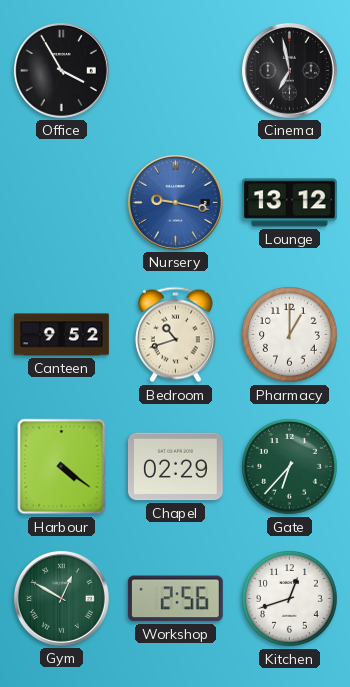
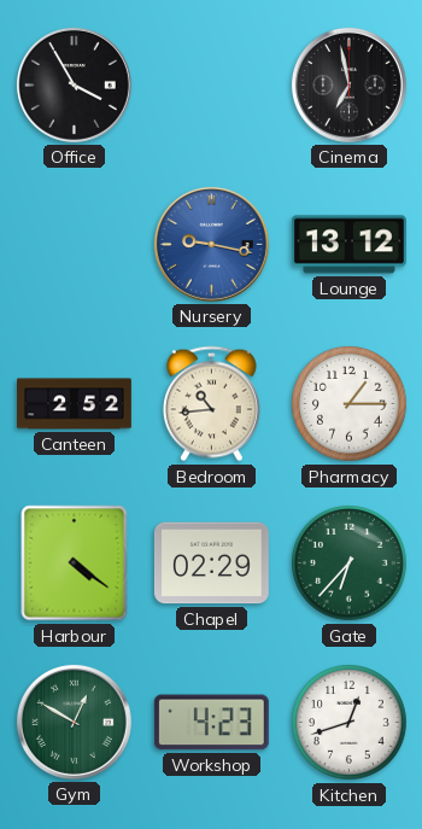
Canteen: 9:52 -> 2:52
Bedroom: 10:42 -> 10:44
Pharmacy: 1:00 -> 1:15
Workshop: 2:56 -> 4:23
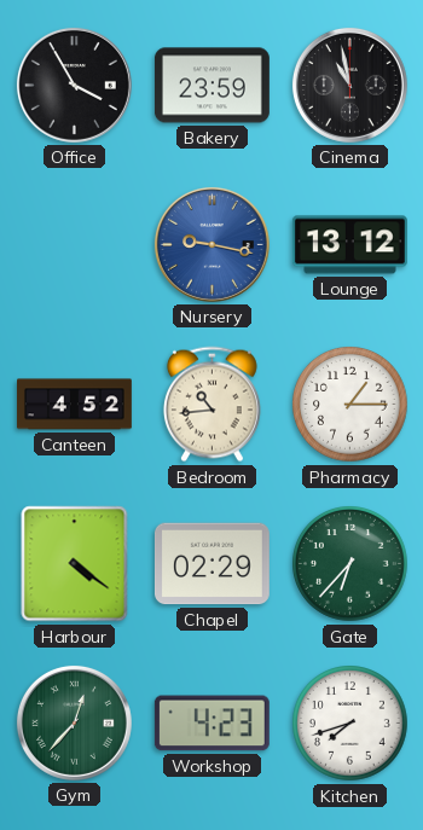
Bakery: none -> 23:59
Cinema: 6:58 -> 10:58
Canteen: 2:52 -> 4:52
Gym: 12:50 -> 12:37
Kitchen: 12:42 -> 7:42
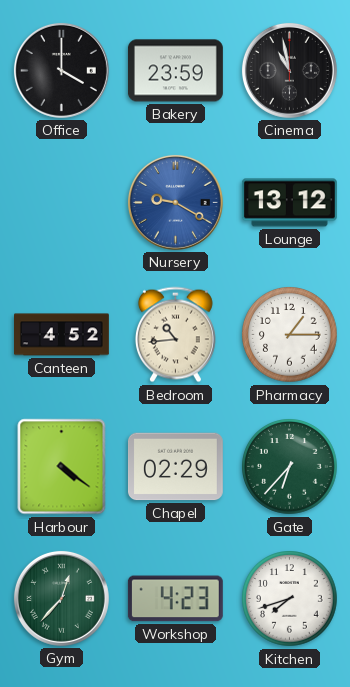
Office: 3:55 -> 4:00
Nursery: 9:17 -> 9:20
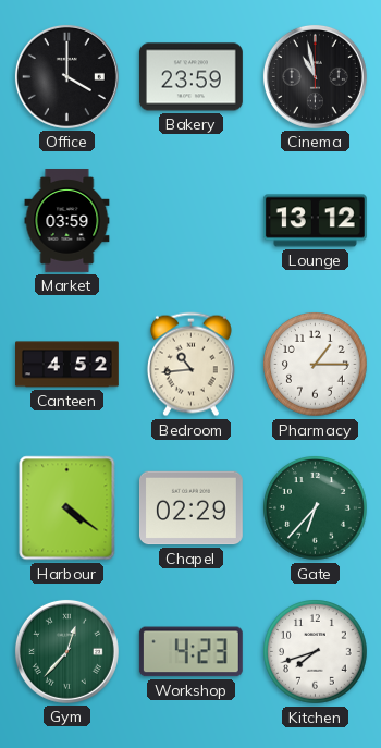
Market: none -> 03:59
Nursery: 9:20 -> none
